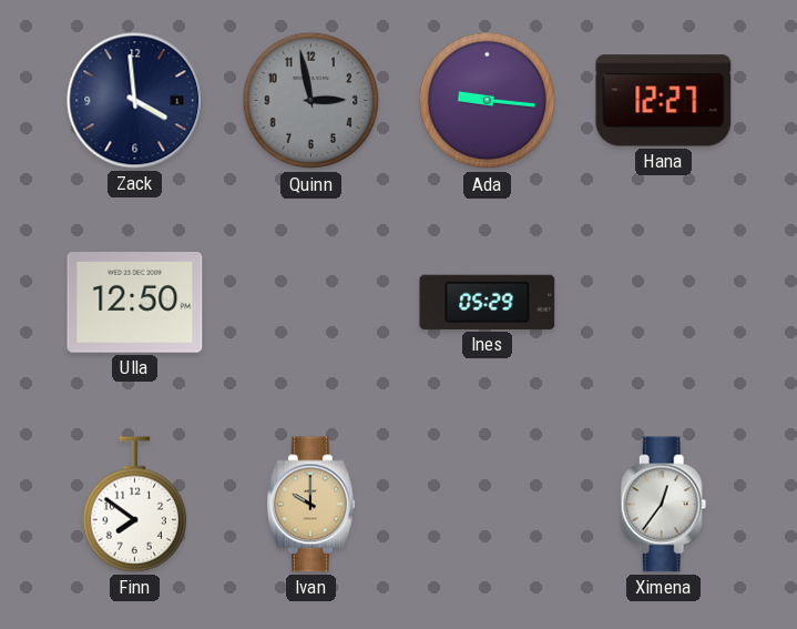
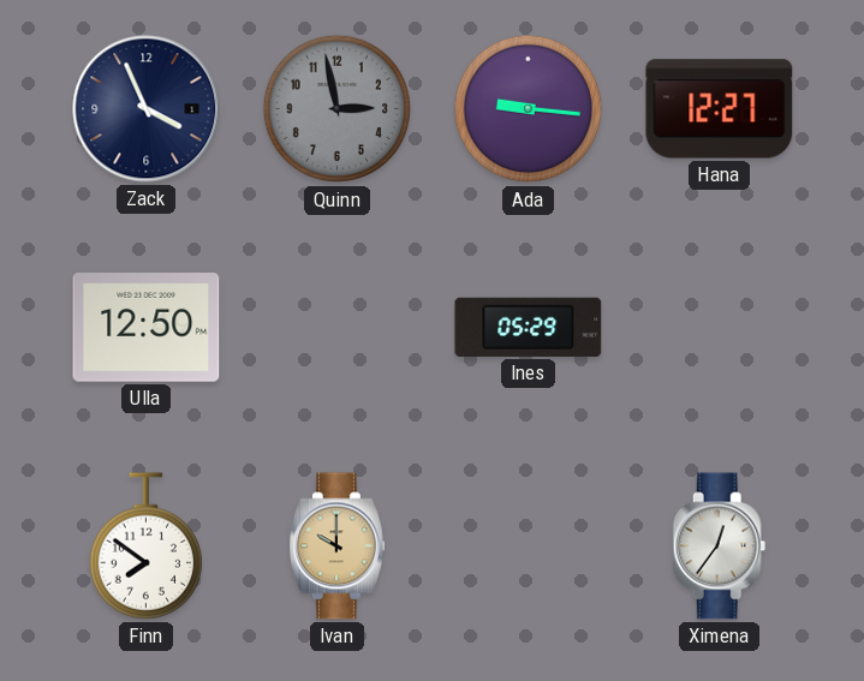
Zack: 3:59 -> 3:56
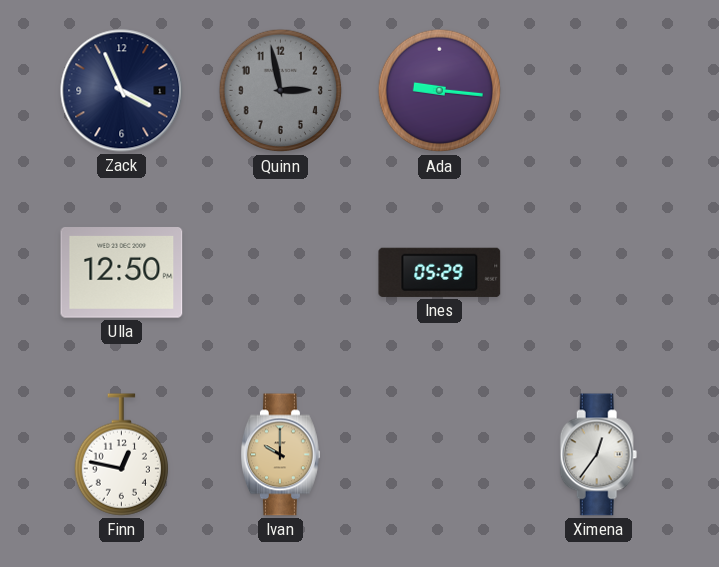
Hana: 12:27 -> none
Finn: 7:51 -> 12:47
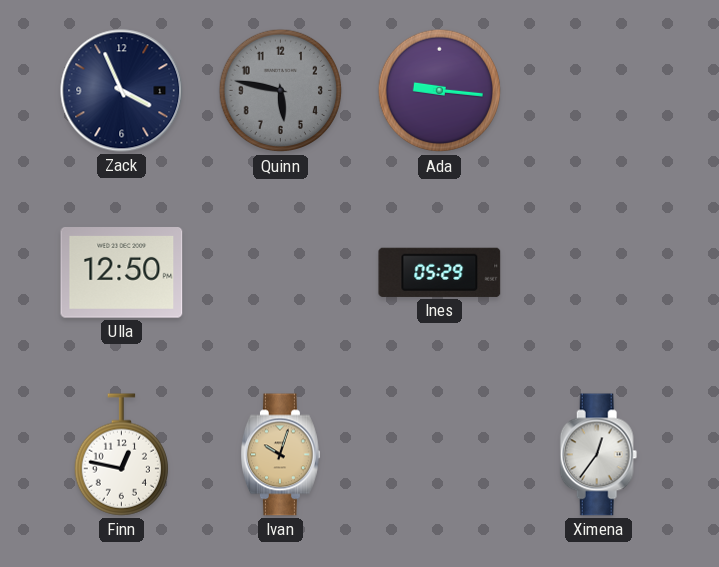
Quinn: 2:58 -> 5:47
Ivan: 10:00 -> 10:03
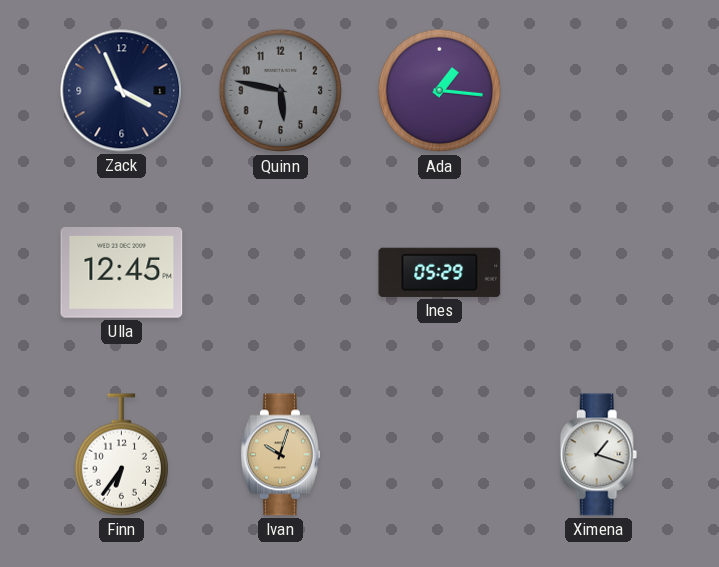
Ada: 9:16 -> 1:16
Ulla: 12:50 -> 12:45
Finn: 12:47 -> 6:36
Ximena: 12:36 -> 1:18
